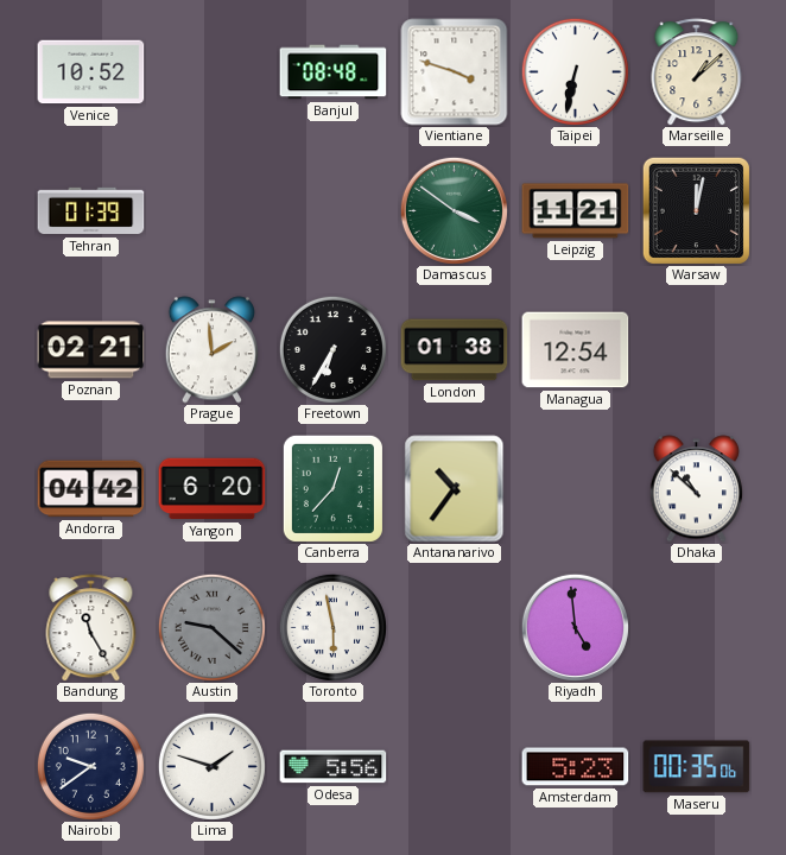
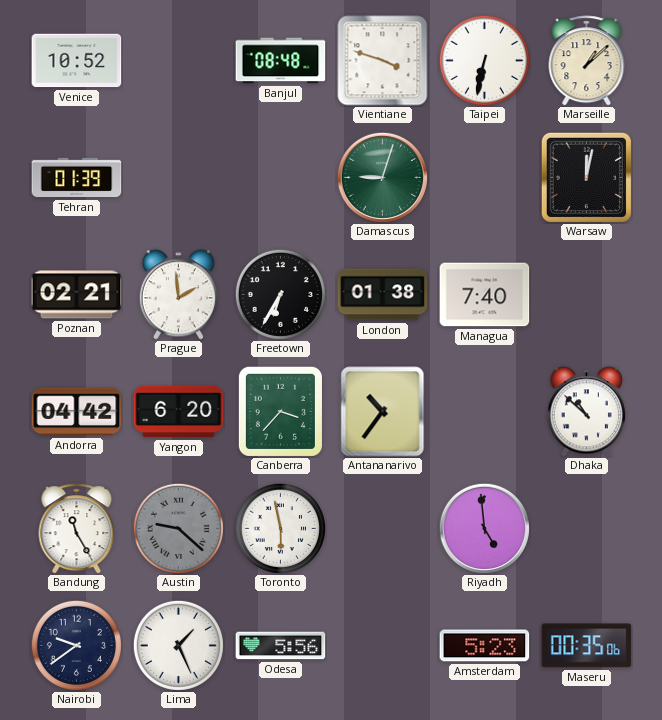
Damascus: 3:51 -> 9:03
Leipzig: 11:21 -> none
Managua: 12:54 -> 7:40
Canberra: 12:37 -> 3:37
Lima: 1:48 -> 1:26
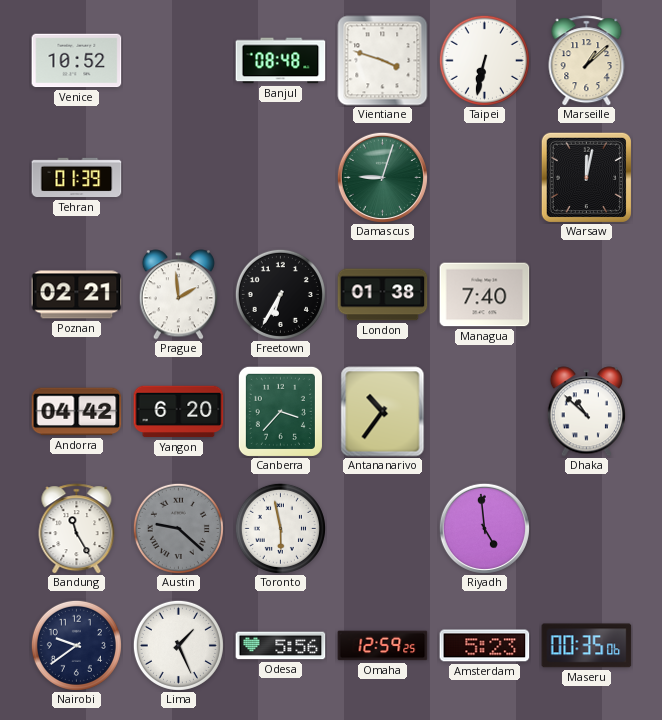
Omaha: none -> 12:59
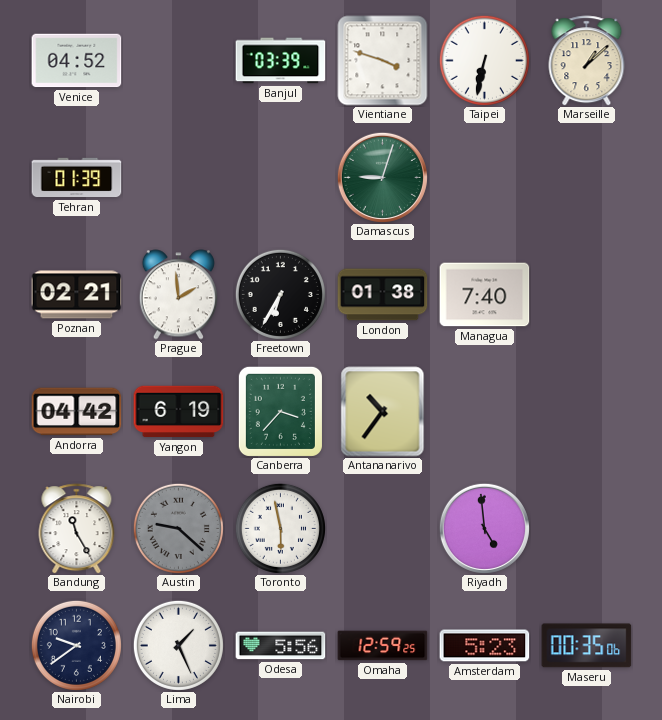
Venice: 10:52 -> 04:52
Banjul: 08:48 -> 03:39
Warsaw: 12:02 -> none
Yangon: 6:20 -> 6:19
Dhaka: 10:52 -> none
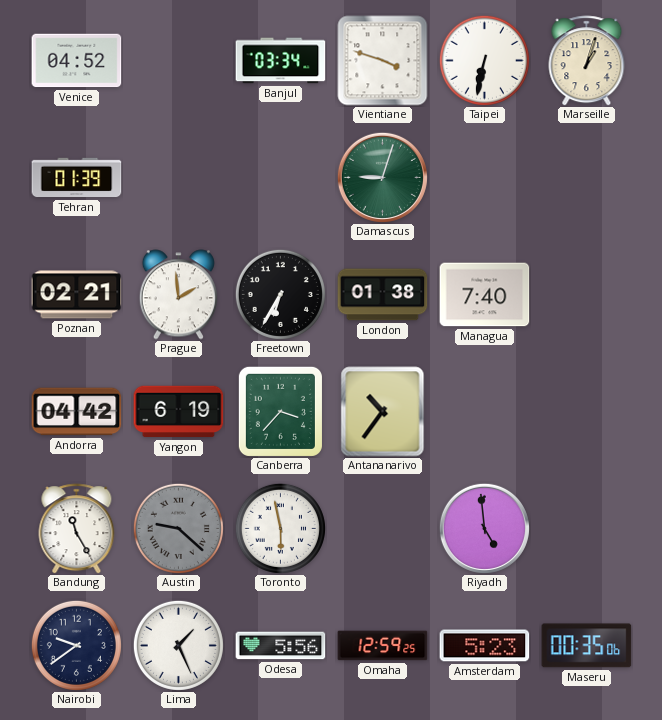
Banjul: 03:39 -> 03:34
Marseille: 1:08 -> 1:03
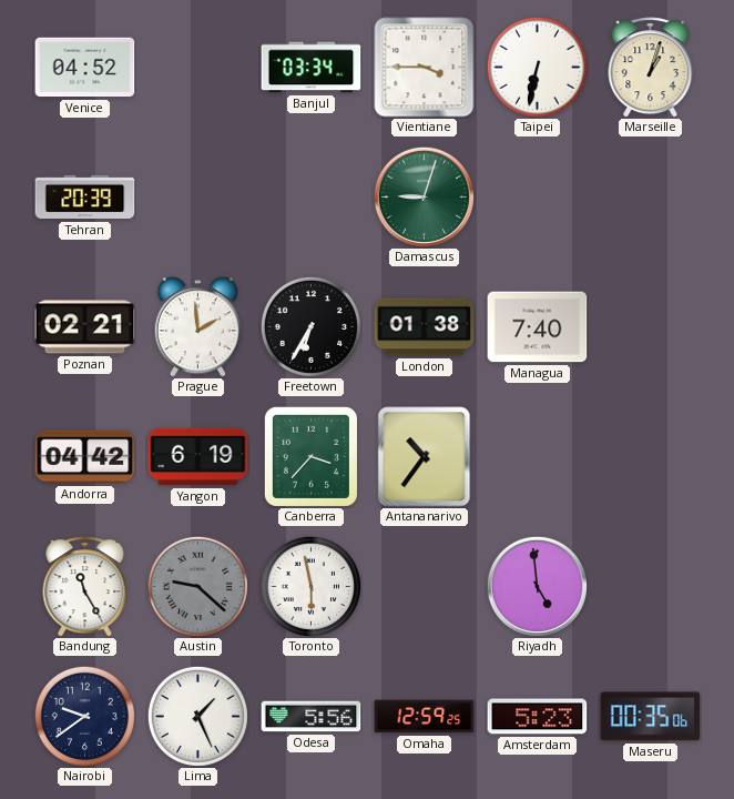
Vientiane: 3:48 -> 3:45
Tehran: 01:39 -> 20:39
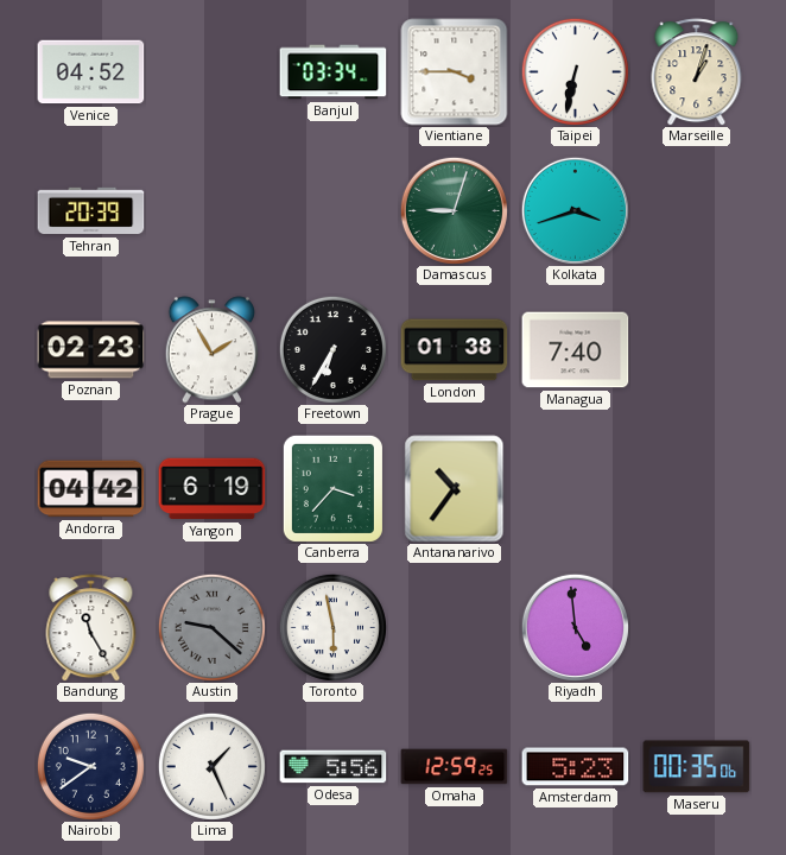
Kolkata: none -> 3:42
Poznan: 02:21 -> 02:23
Prague: 1:59 -> 1:55
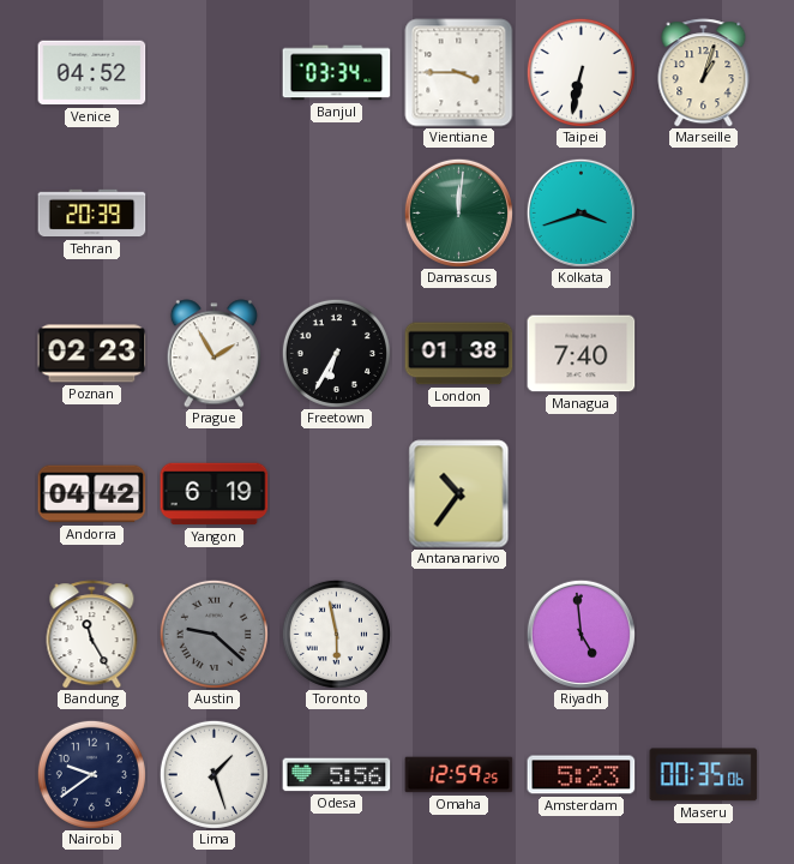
Damascus: 9:03 -> 12:01
Canberra: 3:37 -> none
Lima: 1:26 -> 1:27
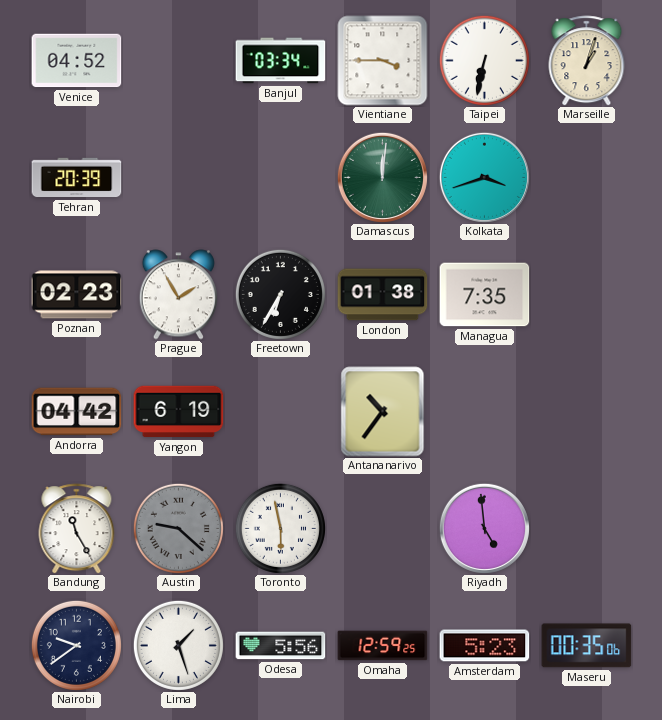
Managua: 7:40 -> 7:35
